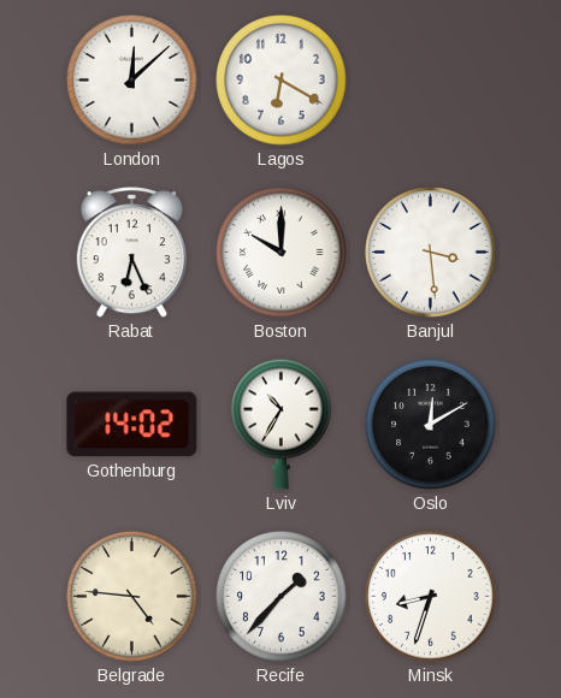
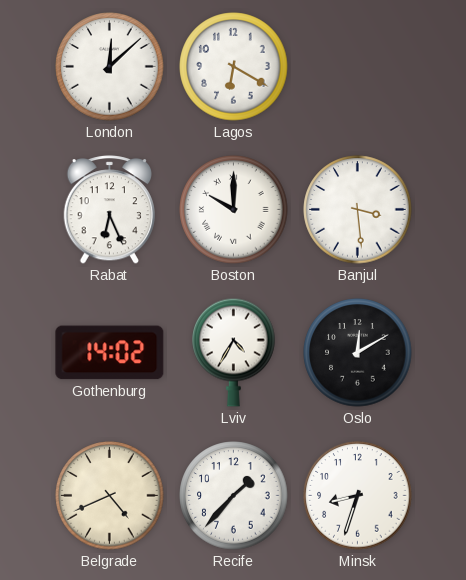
Lviv: 10:35 -> 4:35
Belgrade: 4:46 -> 4:41
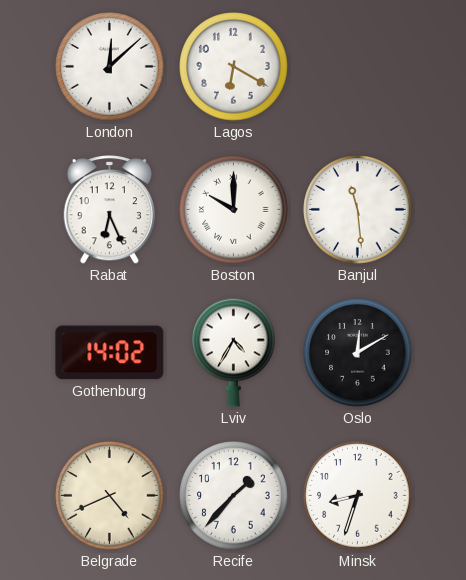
Banjul: 3:29 -> 11:29
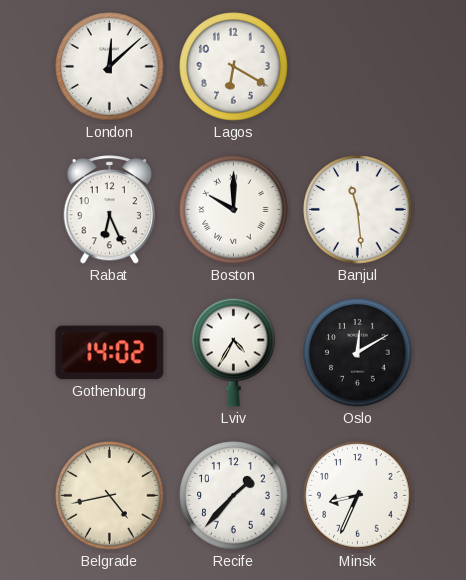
Belgrade: 4:41 -> 4:43
Minsk: 8:33 -> 8:34
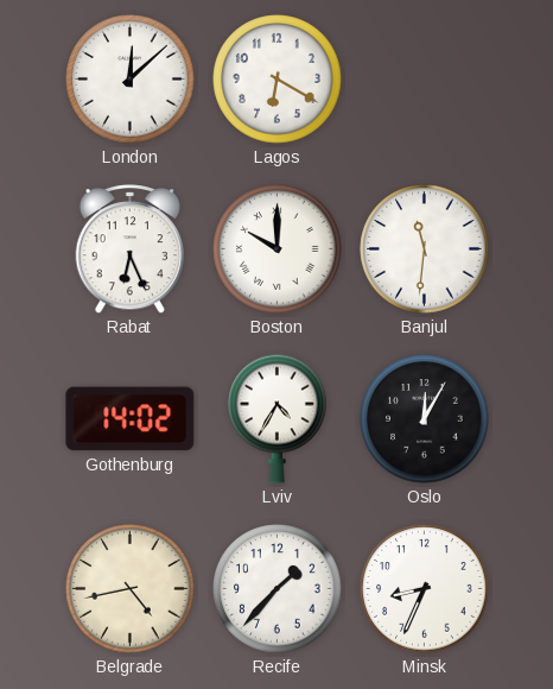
Banjul: 11:29 -> 11:31
Oslo: 12:10 -> 12:05
